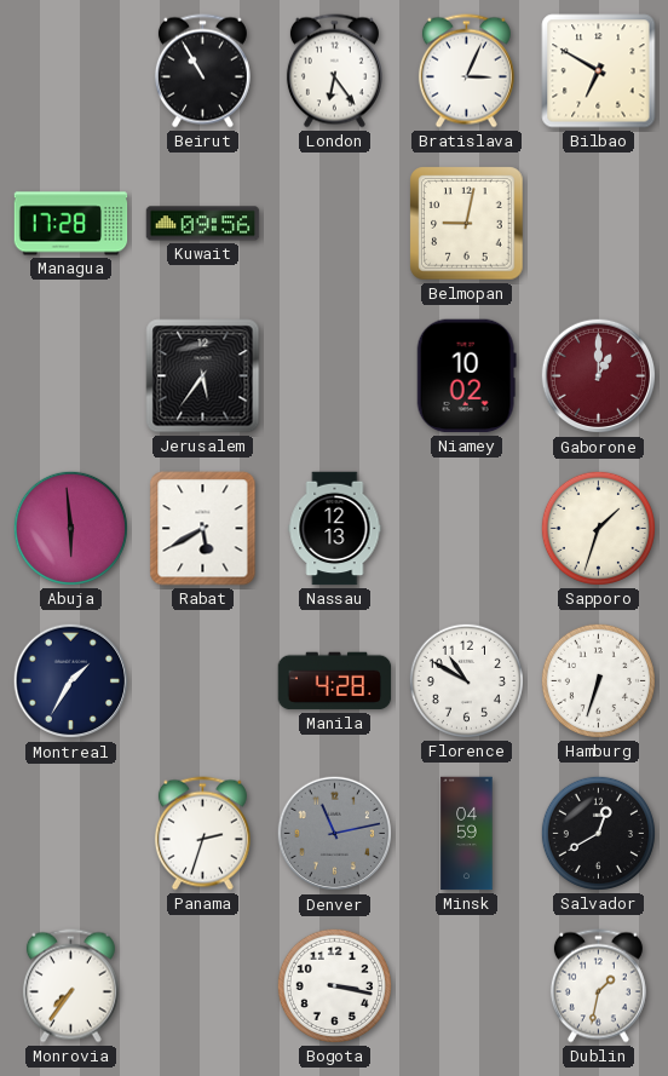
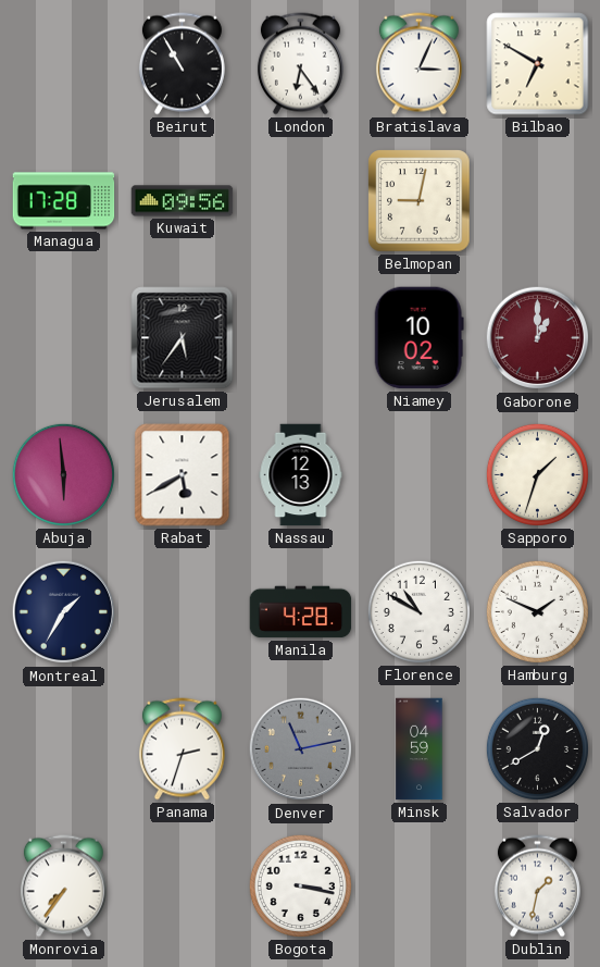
Hamburg: 6:33 -> 1:49
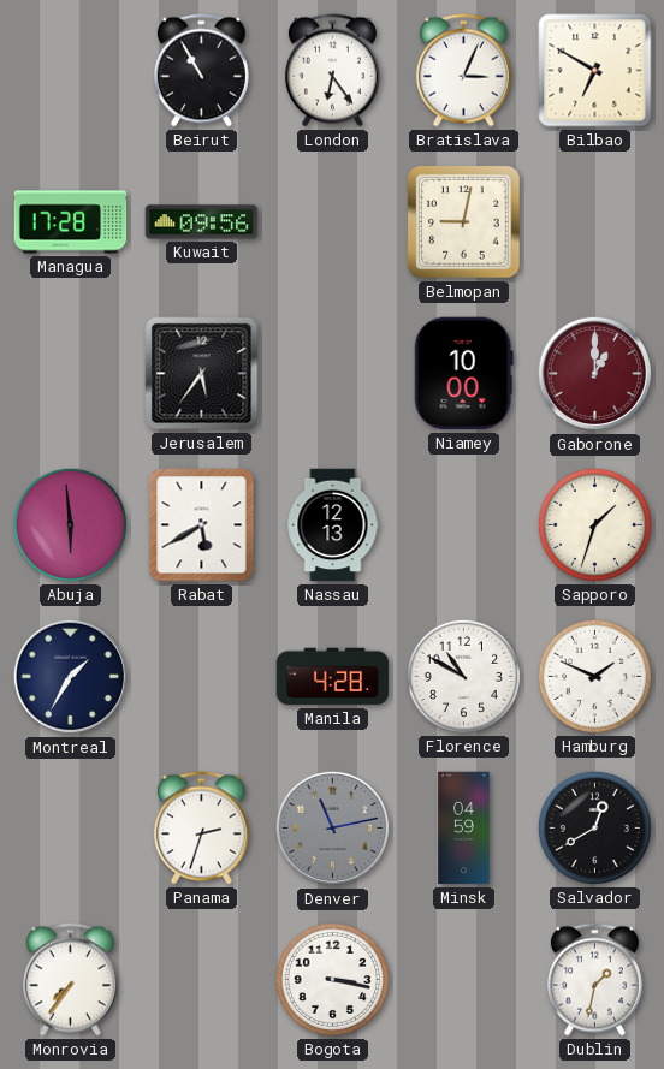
Niamey: 10:02 -> 10:00
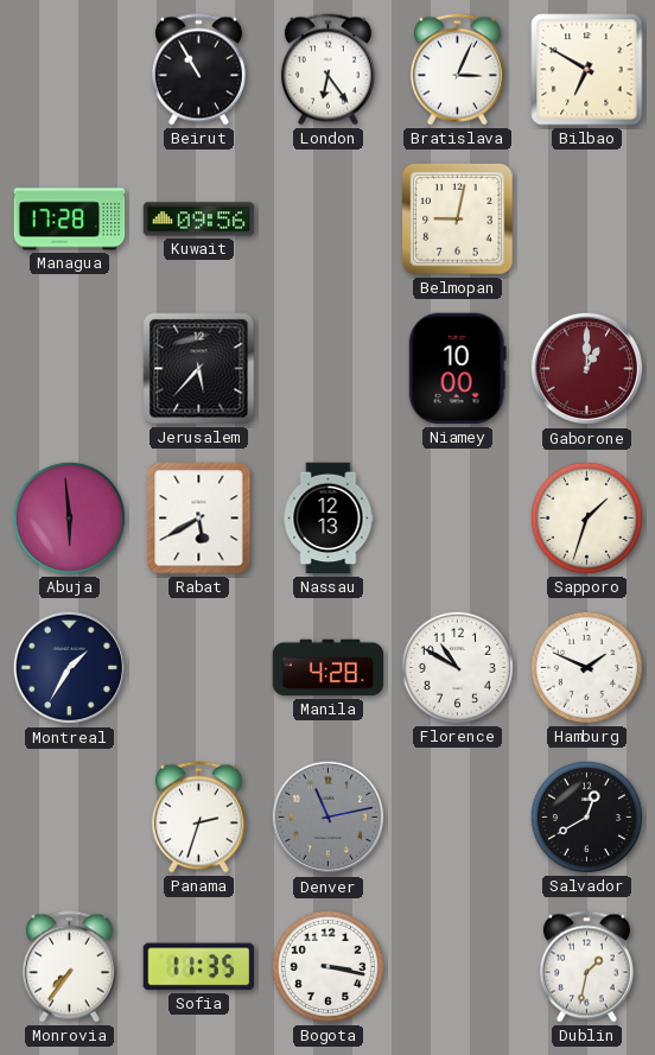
Jerusalem: 5:36 -> 5:37
Minsk: 04:59 -> none
Sofia: none -> 11:35
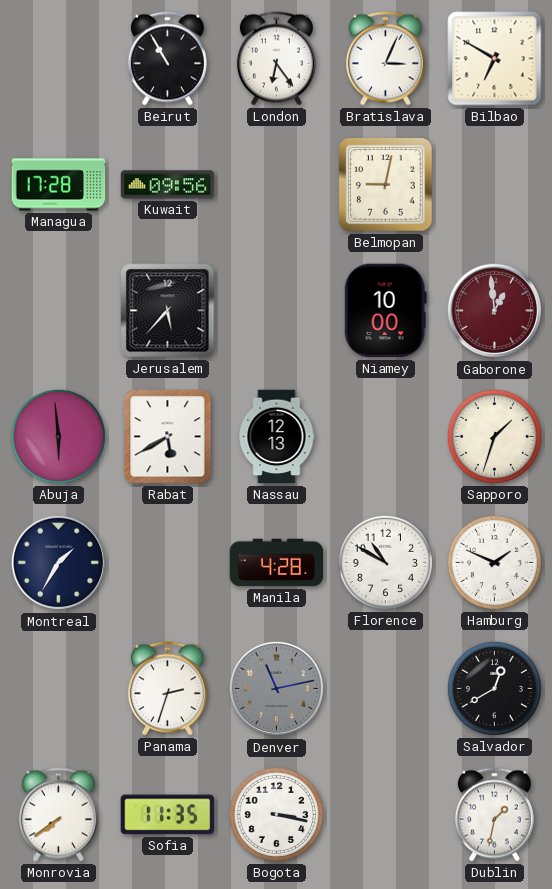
Gaborone: 1:00 -> 12:59
Monrovia: 7:36 -> 7:39
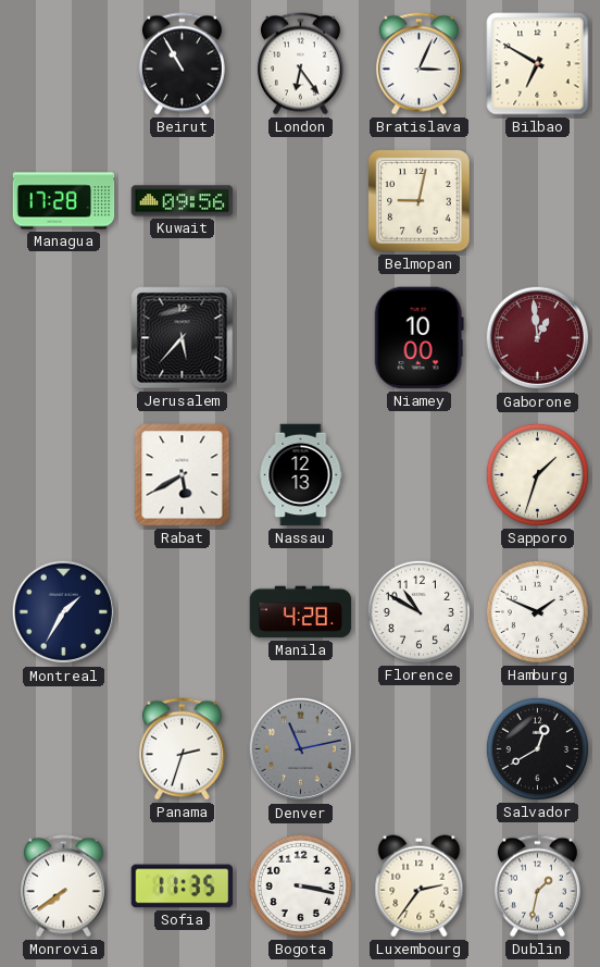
Abuja: 5:59 -> none
Luxembourg: none -> 2:36
